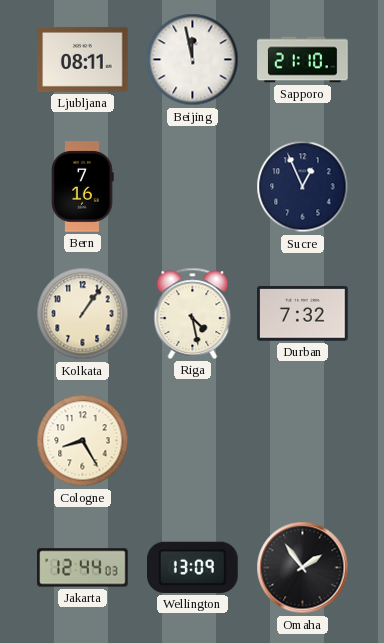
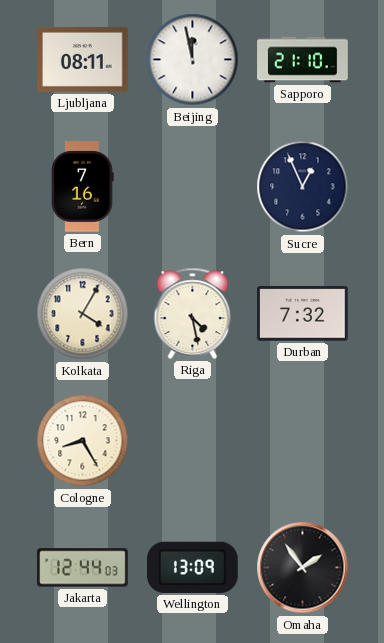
Kolkata: 1:06 -> 4:05
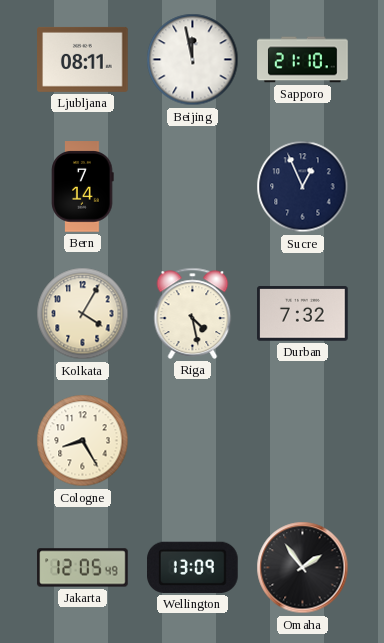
Bern: 7:16 -> 7:14
Jakarta: 12:44 -> 12:05
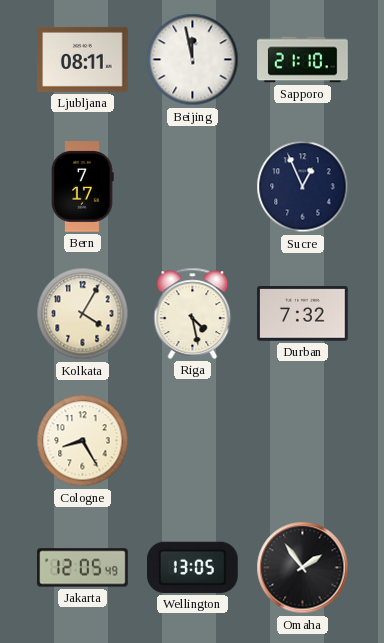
Bern: 7:14 -> 7:17
Wellington: 13:09 -> 13:05
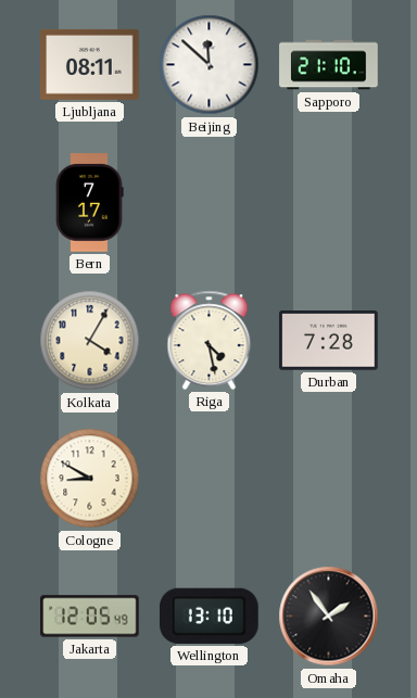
Beijing: 11:58 -> 11:52
Sucre: 12:56 -> none
Durban: 7:32 -> 7:28
Cologne: 8:25 -> 8:50
Wellington: 13:05 -> 13:10
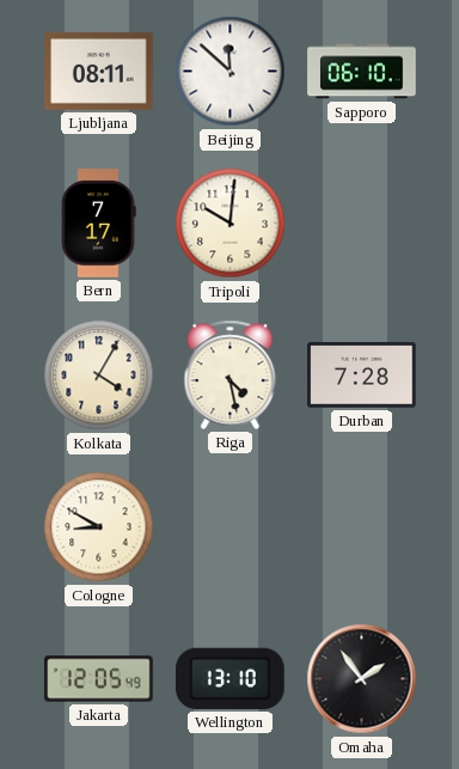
Sapporo: 21:10 -> 06:10
Tripoli: none -> 10:01
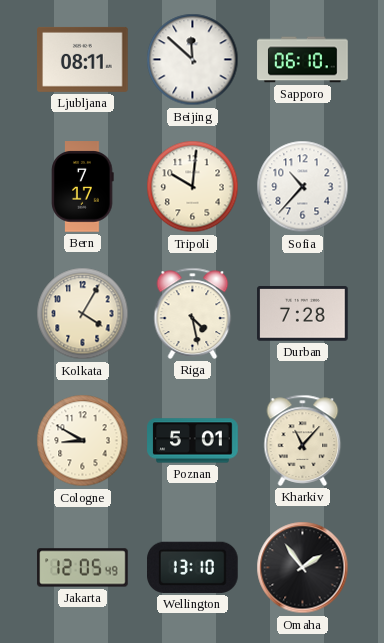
Sofia: none -> 10:37
Poznan: none -> 5:01
Kharkiv: none -> 11:07
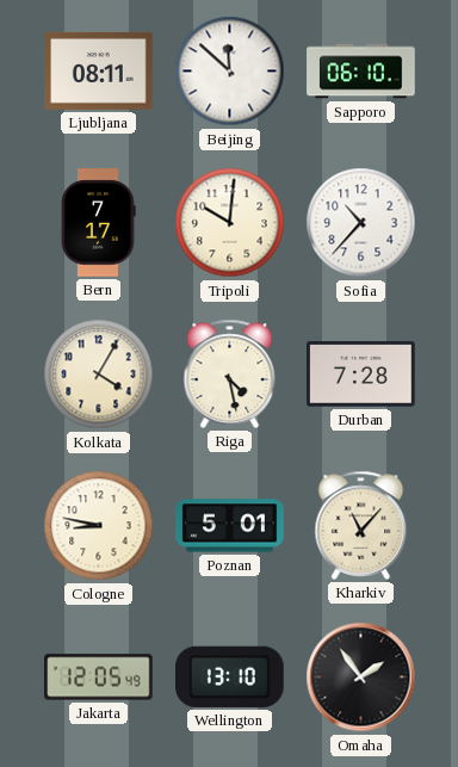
Cologne: 8:50 -> 8:47
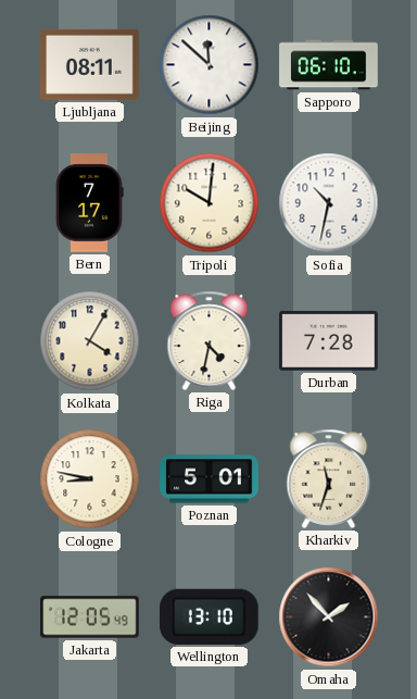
Sofia: 10:37 -> 10:32
Riga: 4:28 -> 4:32
Kharkiv: 11:07 -> 11:33
Omaha: 1:54 -> 1:53
